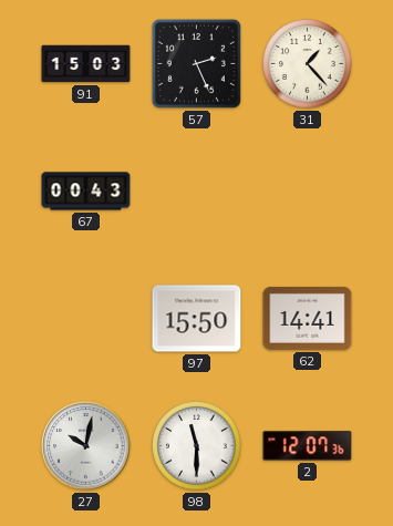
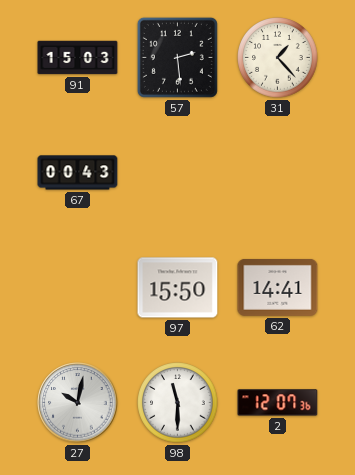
57: 2:26 -> 2:29
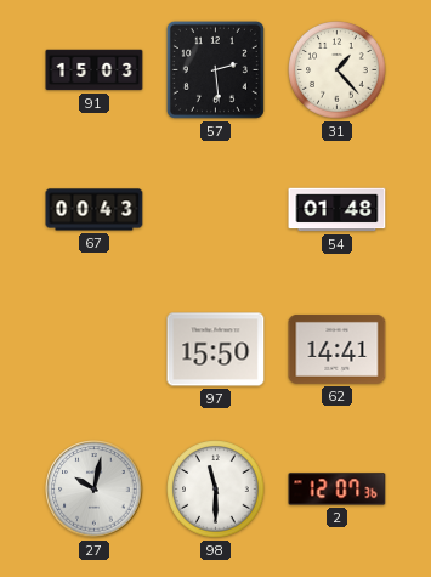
54: none -> 01:48
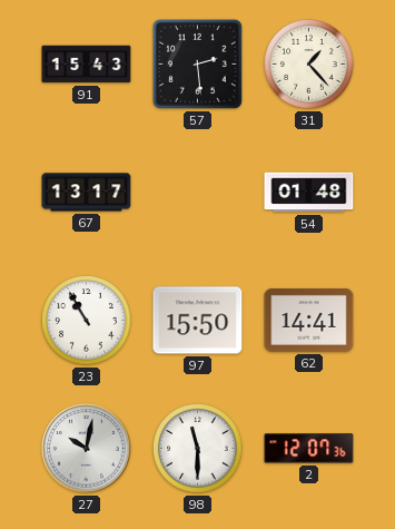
91: 15:03 -> 15:43
67: 00:43 -> 13:17
23: none -> 10:55
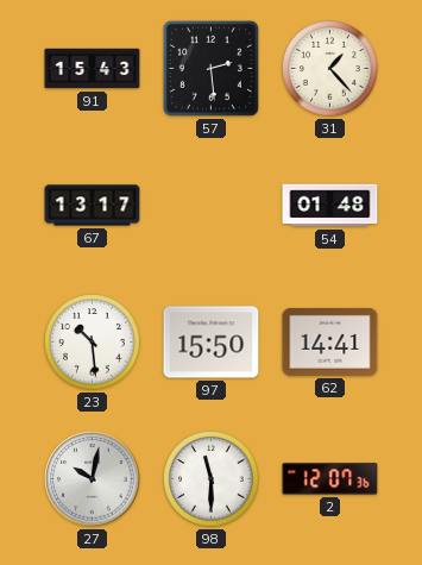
23: 10:55 -> 10:29
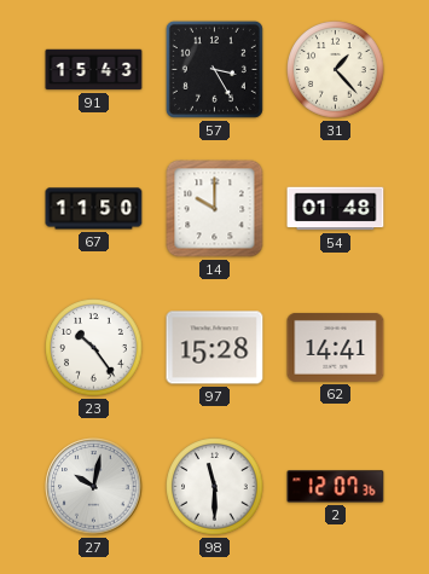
57: 2:29 -> 3:25
67: 13:17 -> 11:50
14: none -> 10:00
23: 10:29 -> 10:24
97: 15:50 -> 15:28
